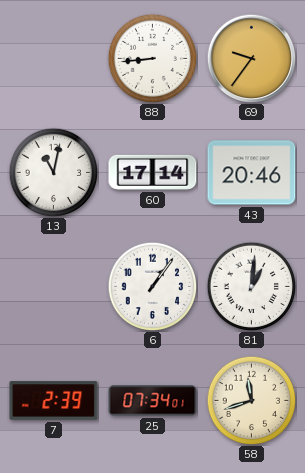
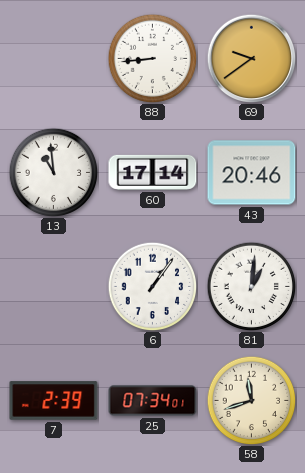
69: 9:36 -> 9:39
13: 11:02 -> 10:59
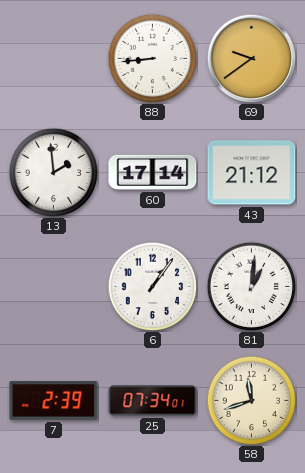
13: 10:59 -> 1:59
43: 20:46 -> 21:12
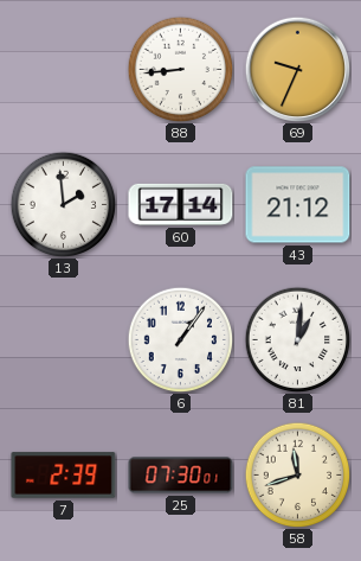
69: 9:39 -> 9:34
25: 07:34 -> 07:30
